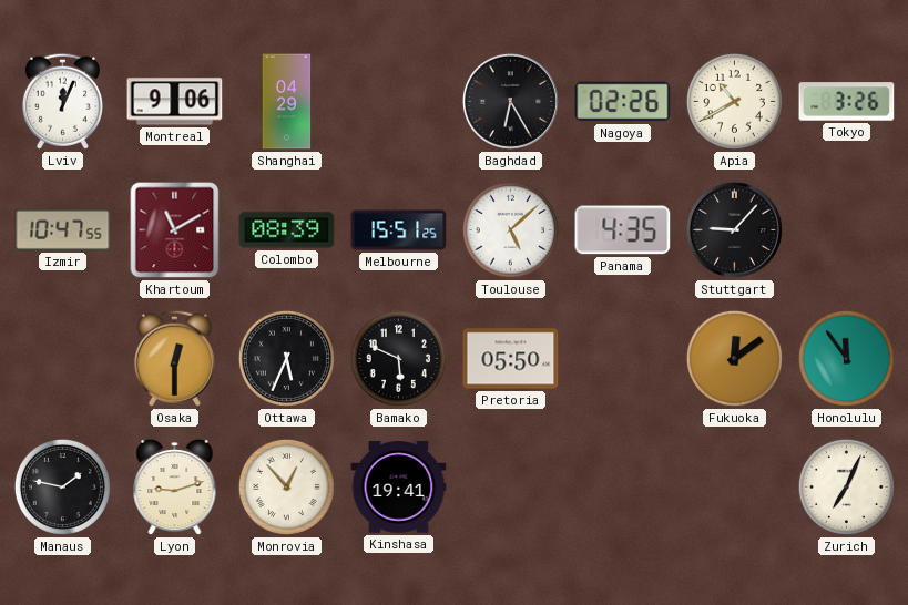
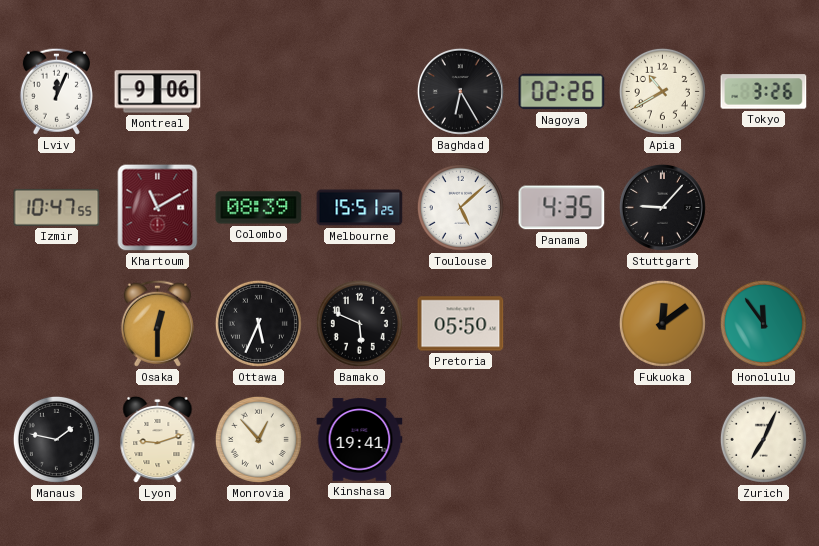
Shanghai: 04:29 -> none
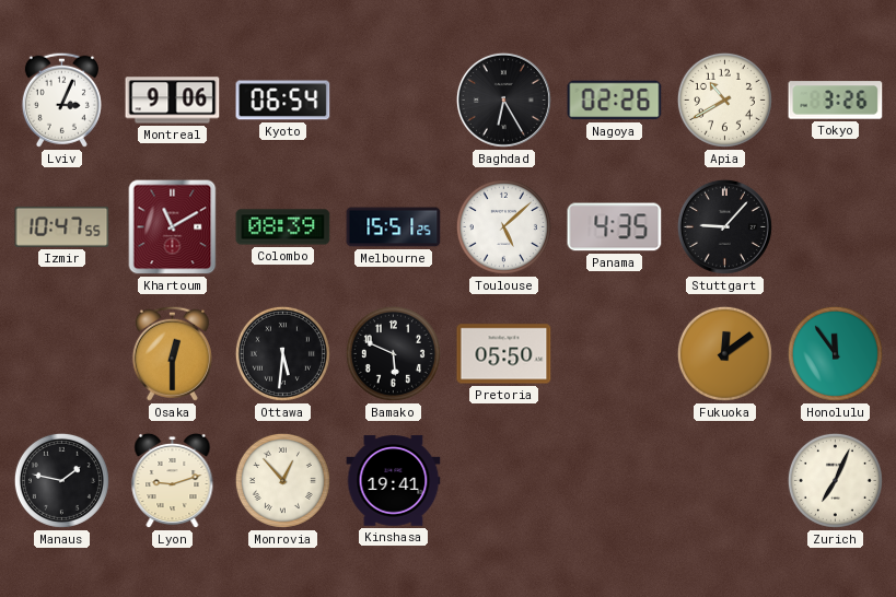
Lviv: 12:04 -> 3:04
Kyoto: none -> 06:54
Ottawa: 5:34 -> 5:31
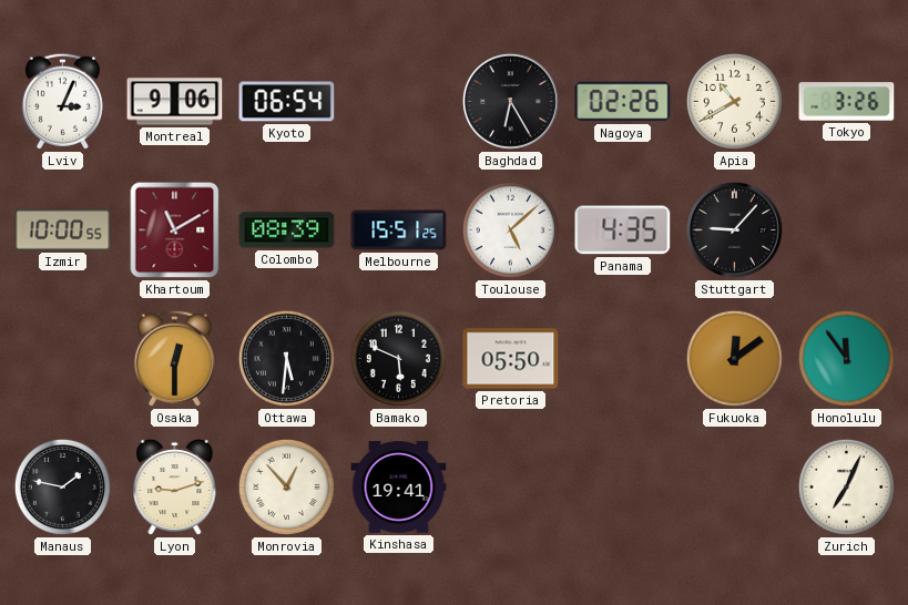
Izmir: 10:47 -> 10:00
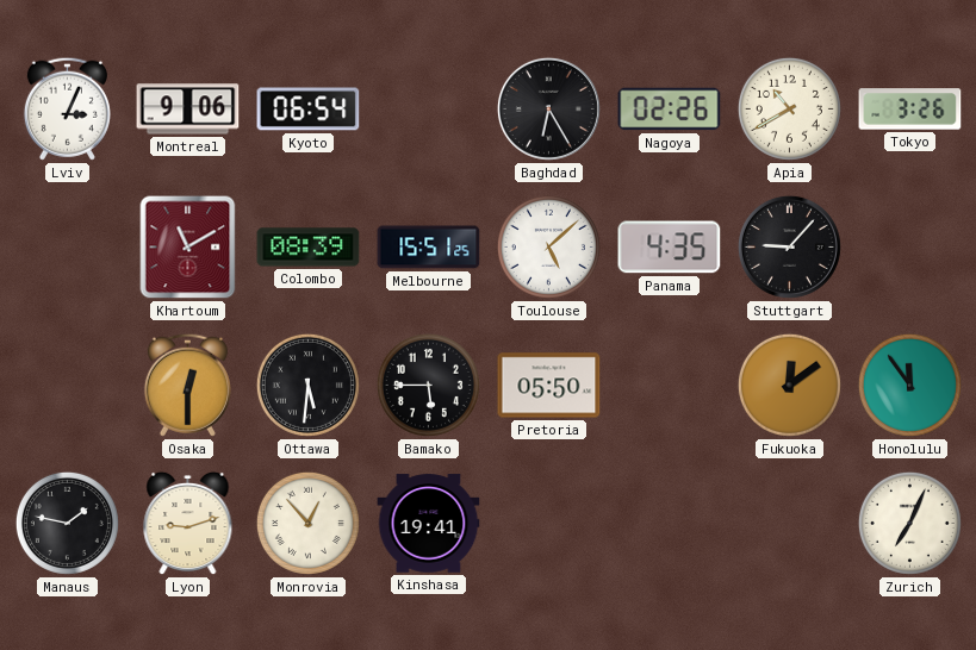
Izmir: 10:00 -> none
Bamako: 5:49 -> 5:45
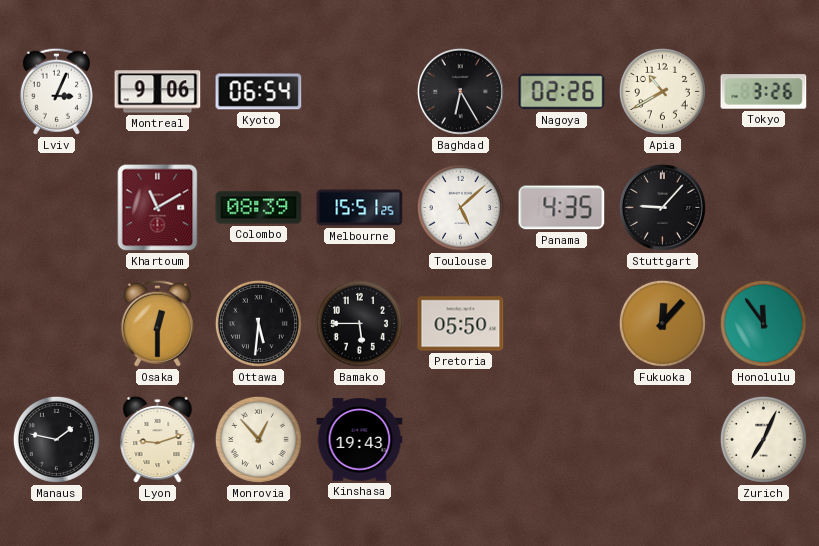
Fukuoka: 12:09 -> 12:07
Kinshasa: 19:41 -> 19:43
